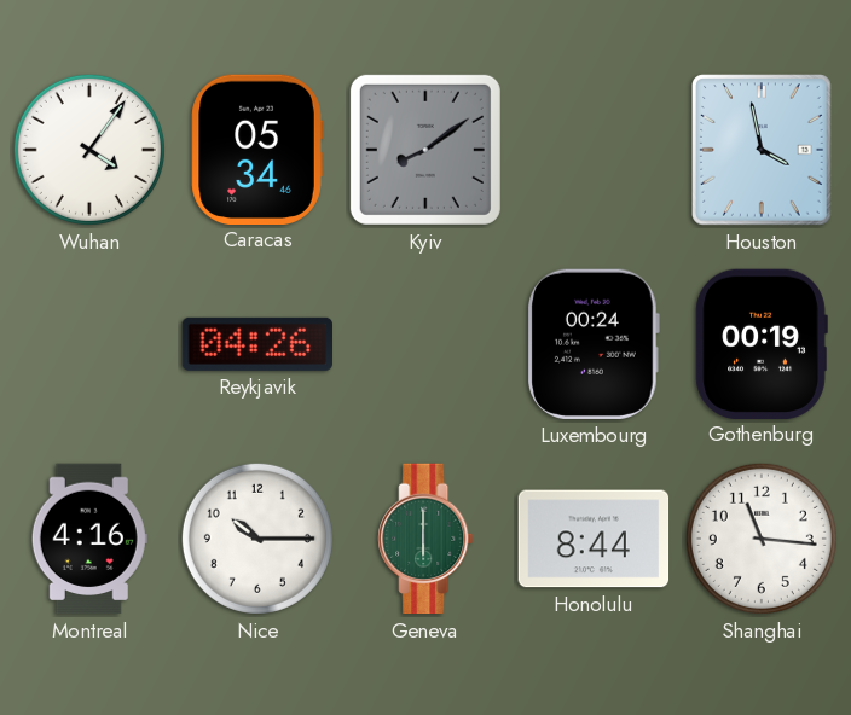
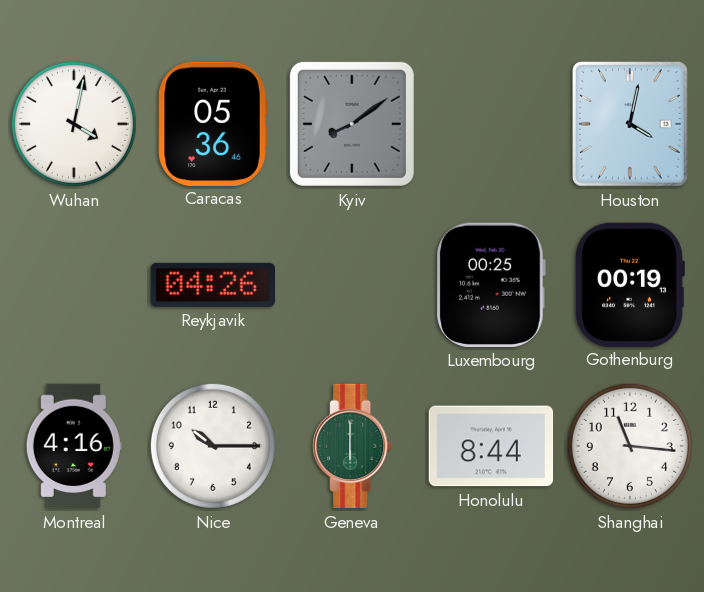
Wuhan: 4:06 -> 4:02
Caracas: 05:34 -> 05:36
Houston: 3:58 -> 4:02
Luxembourg: 00:24 -> 00:25
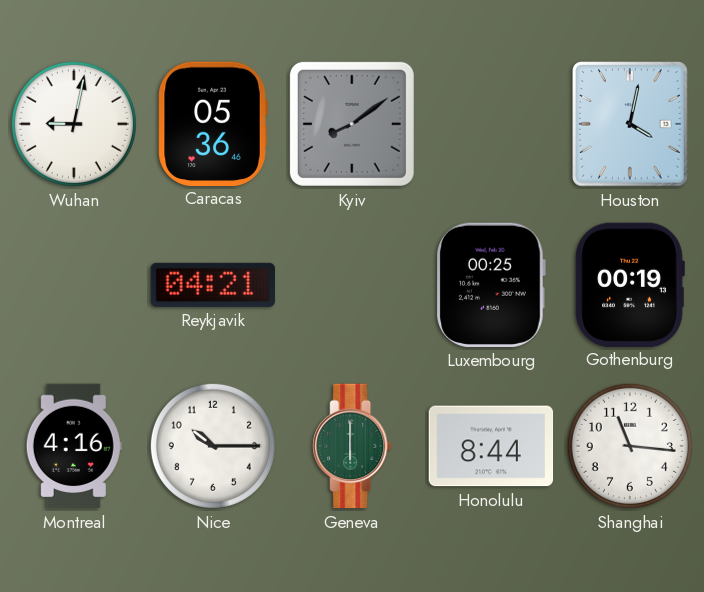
Wuhan: 4:02 -> 9:02
Reykjavik: 04:26 -> 04:21
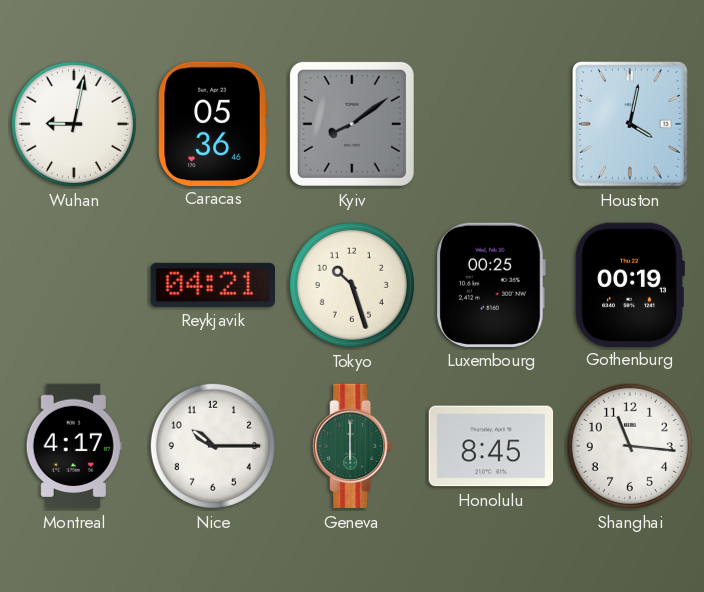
Tokyo: none -> 10:27
Montreal: 4:16 -> 4:17
Honolulu: 8:44 -> 8:45
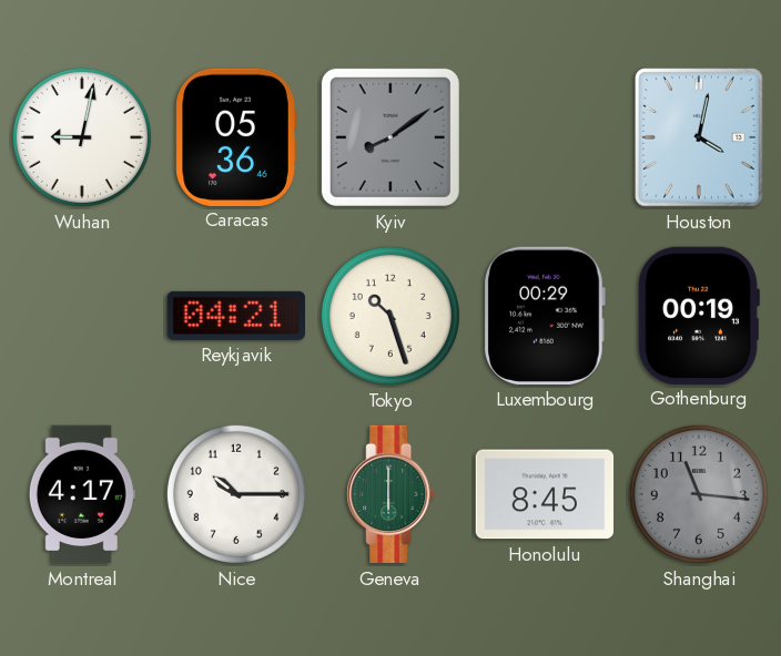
Luxembourg: 00:25 -> 00:29
Shanghai dial: white -> grey
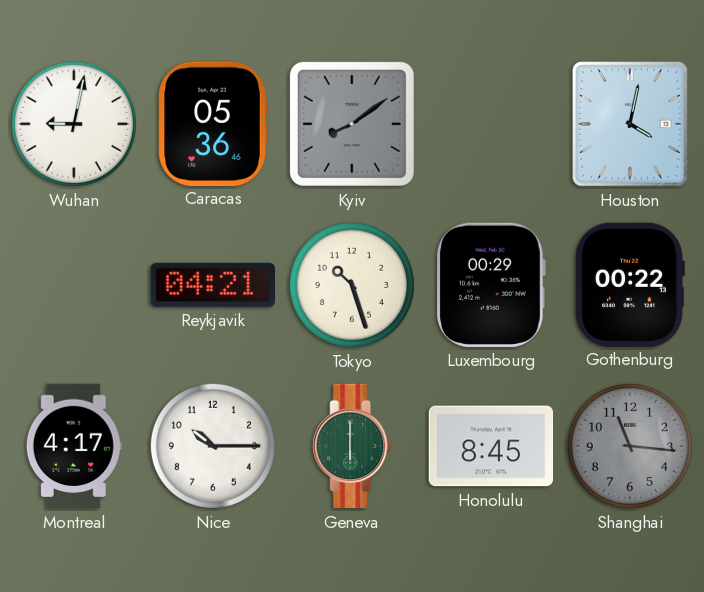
Gothenburg: 00:19 -> 00:22
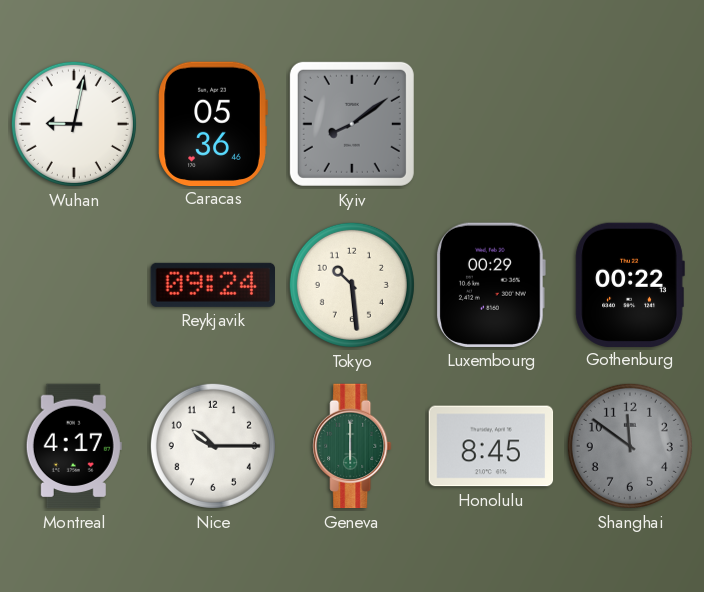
Houston: 4:02 -> none
Reykjavik: 04:21 -> 09:24
Tokyo: 10:27 -> 10:29
Shanghai: 11:16 -> 11:51
